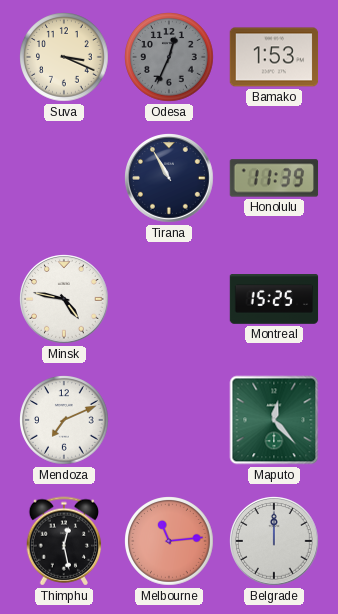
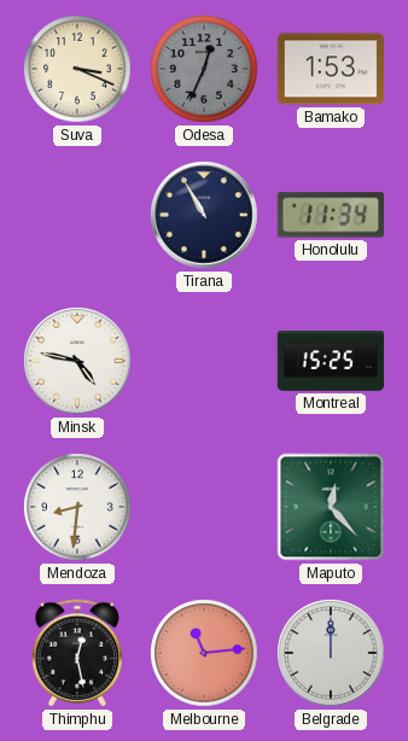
Honolulu: 11:39 -> 11:34
Mendoza: 7:11 -> 8:31
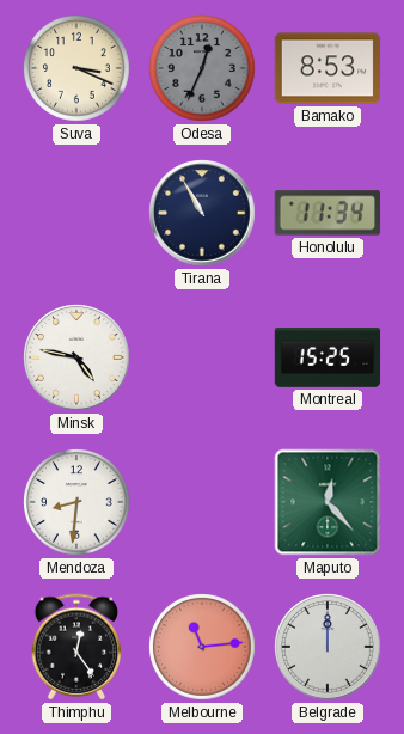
Bamako: 1:53 -> 8:53
Thimphu: 12:28 -> 12:24
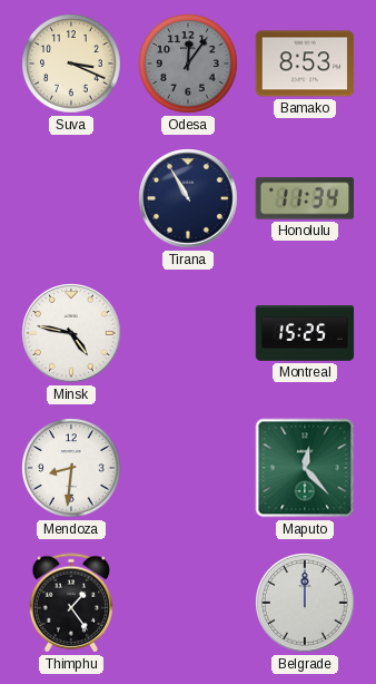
Odesa: 12:34 -> 12:06
Thimphu: 12:24 -> 1:24
Melbourne: 11:14 -> none
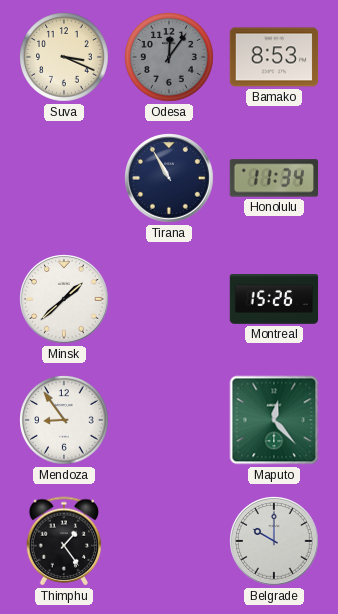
Minsk: 4:47 -> 1:38
Montreal: 15:25 -> 15:26
Mendoza: 8:31 -> 8:54
Belgrade: 12:00 -> 10:00
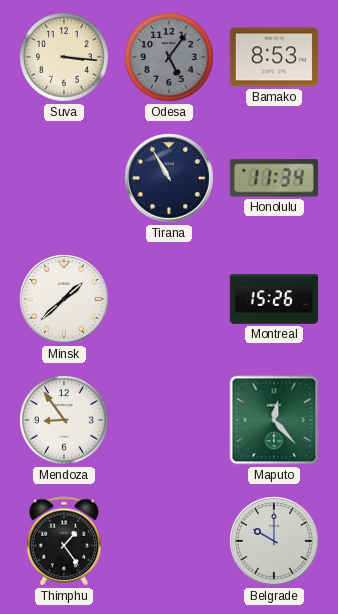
Suva: 3:19 -> 3:16
Odesa: 12:06 -> 5:06
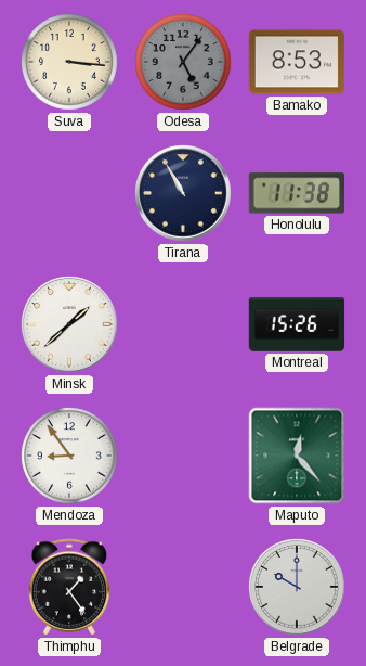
Honolulu: 11:34 -> 11:38
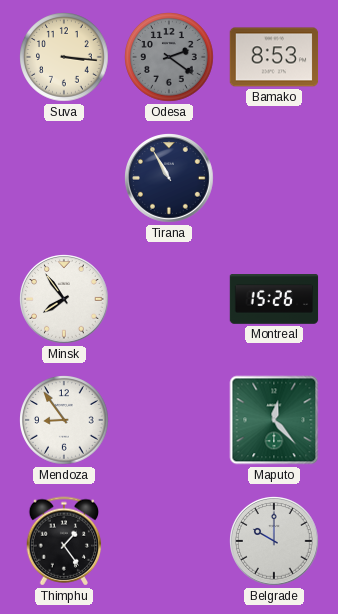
Odesa: 5:06 -> 2:21
Honolulu: 11:38 -> none
Minsk: 1:38 -> 7:54
